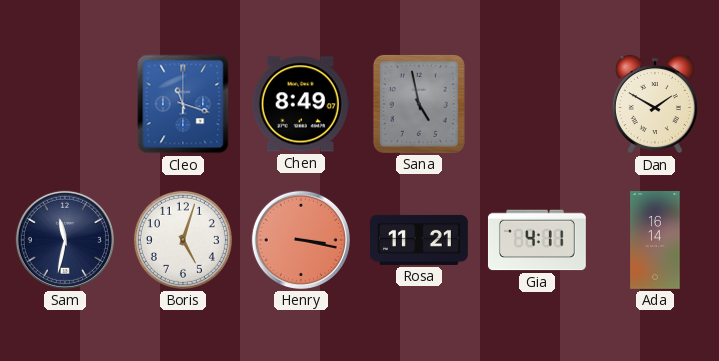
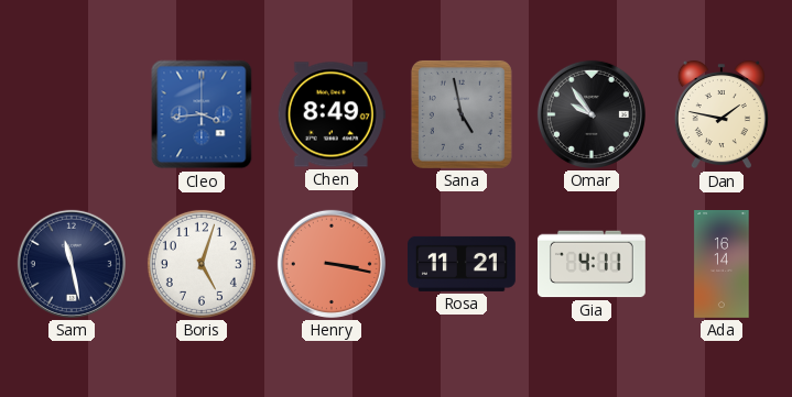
Cleo: 11:18 -> 3:44
Omar: none -> 9:54
Dan: 1:50 -> 1:47
Sam: 11:32 -> 11:28
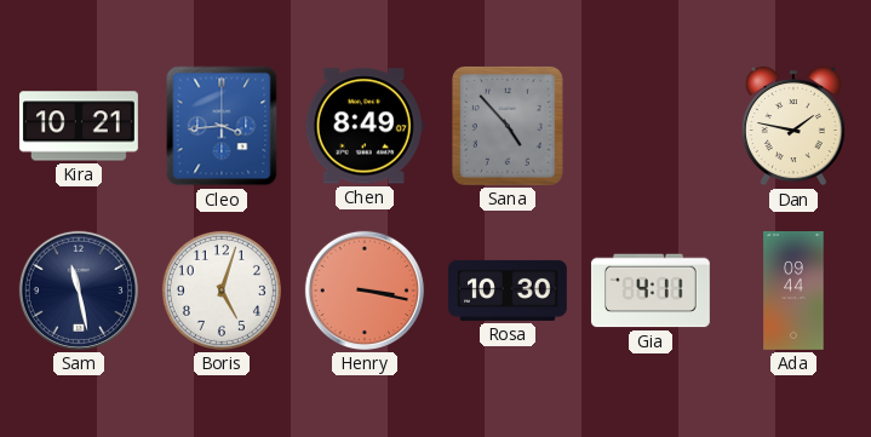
Kira: none -> 10:21
Sana: 4:58 -> 4:53
Omar: 9:54 -> none
Rosa: 11:21 -> 10:30
Ada: 16:14 -> 09:44
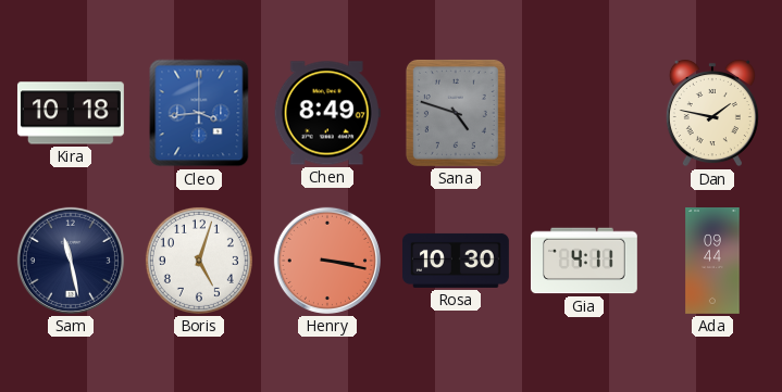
Kira: 10:21 -> 10:18
Sana: 4:53 -> 4:48
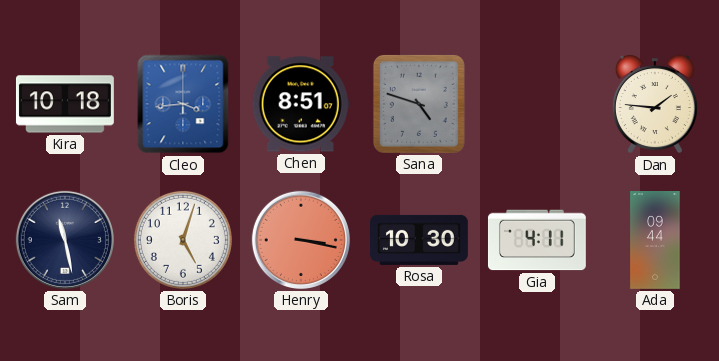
Chen: 8:49 -> 8:51
Dan: 1:47 -> 1:46
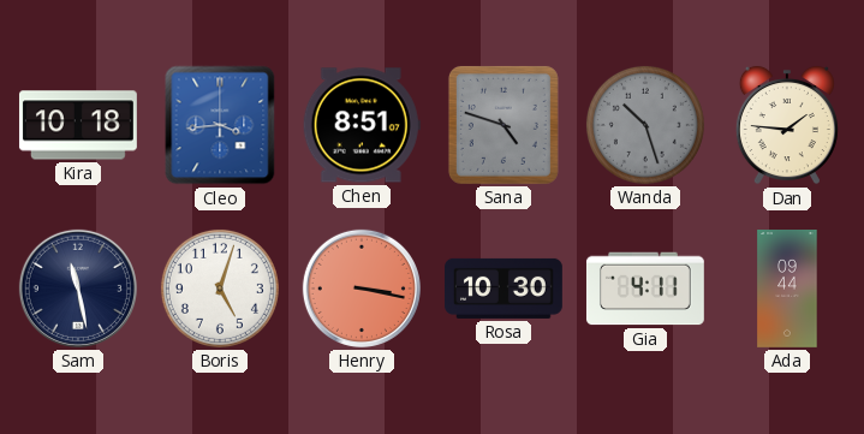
Wanda: none -> 10:27
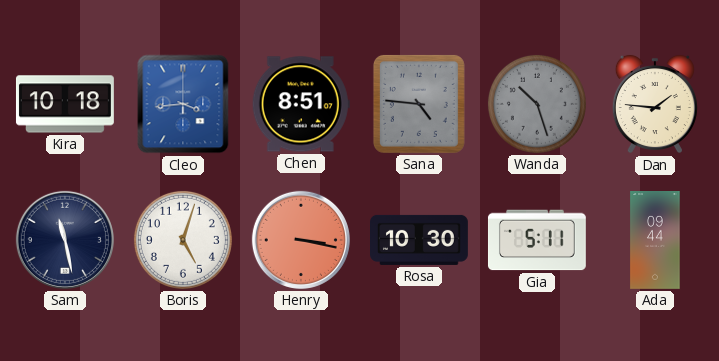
Sana: 4:48 -> 4:46
Gia: 4:11 -> 5:11
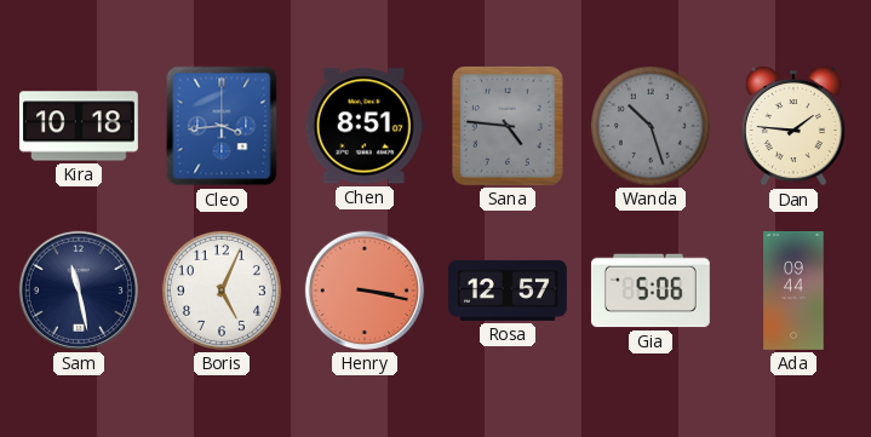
Boris: 5:03 -> 5:04
Rosa: 10:30 -> 12:57
Gia: 5:11 -> 5:06
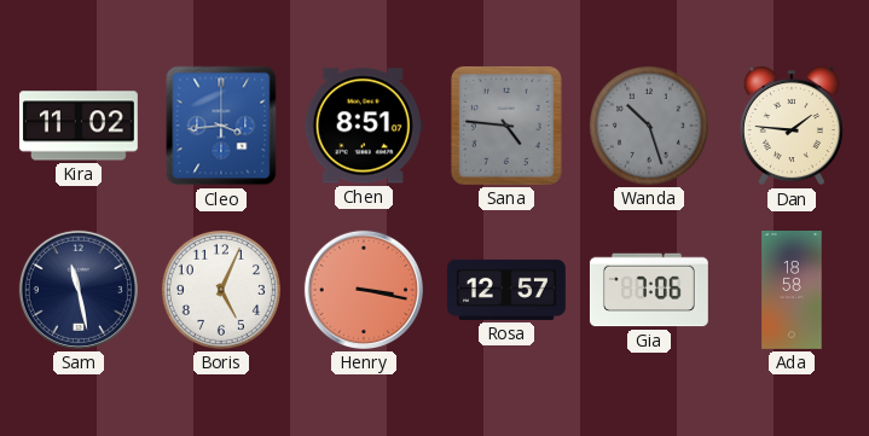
Kira: 10:18 -> 11:02
Gia: 5:06 -> 7:06
Ada: 09:44 -> 18:58
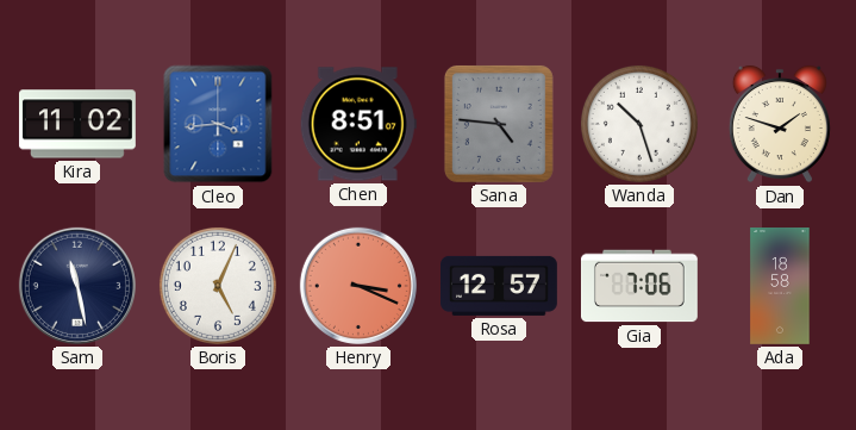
Wanda dial: grey -> white
Dan: 1:46 -> 1:48
Henry: 3:17 -> 3:19
